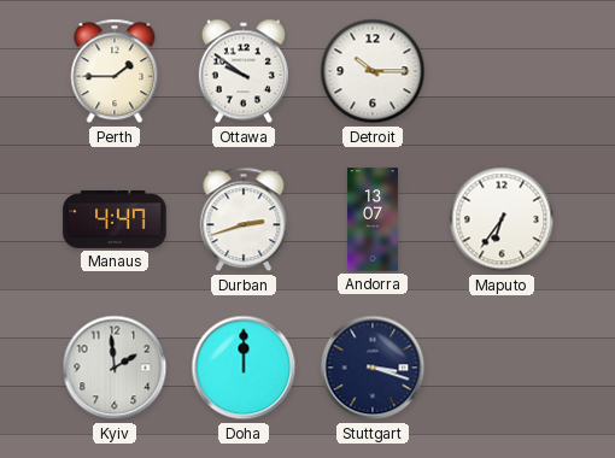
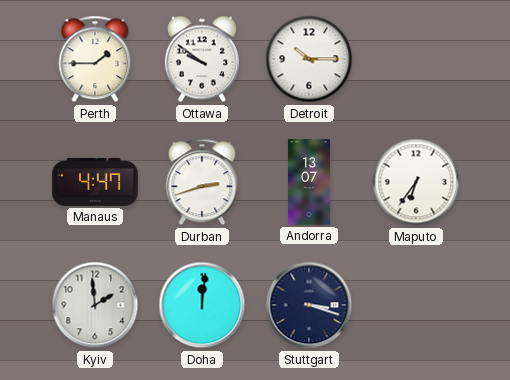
Doha: 12:00 -> 12:01
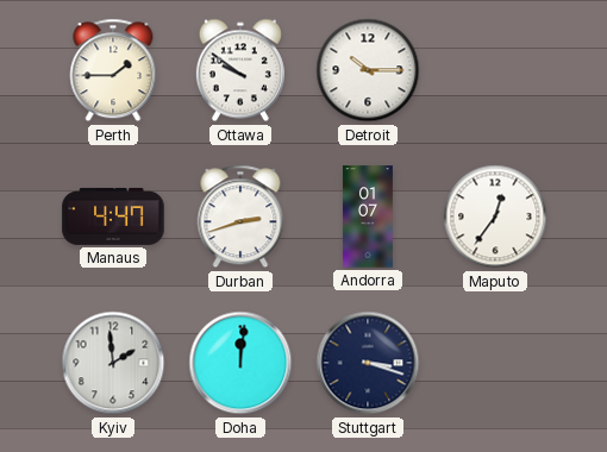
Andorra: 13:07 -> 01:07
Maputo: 6:36 -> 12:36
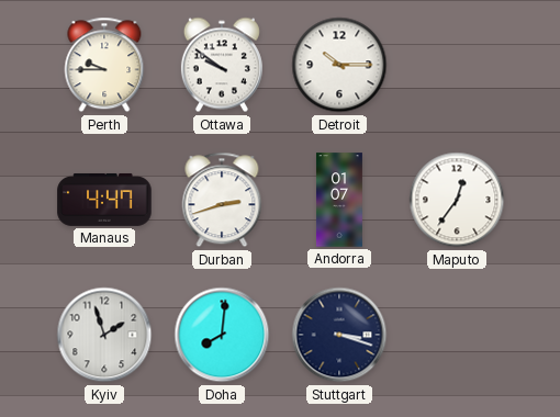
Perth: 1:45 -> 9:45
Kyiv: 1:59 -> 1:57
Doha: 12:01 -> 8:01
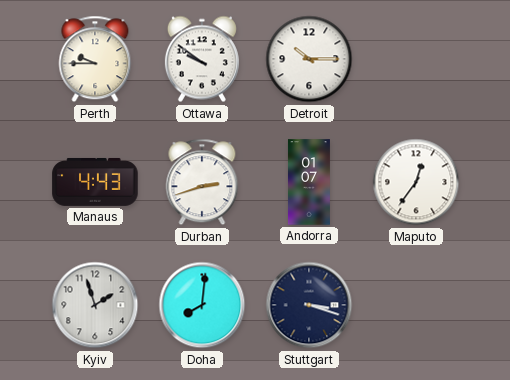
Manaus: 4:47 -> 4:43
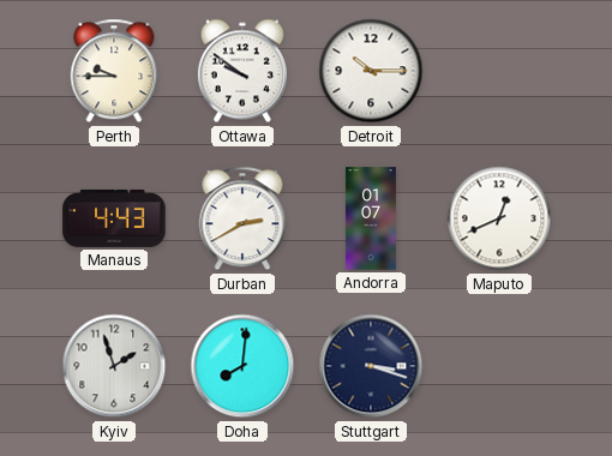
Durban: 2:42 -> 2:40
Maputo: 12:36 -> 12:41
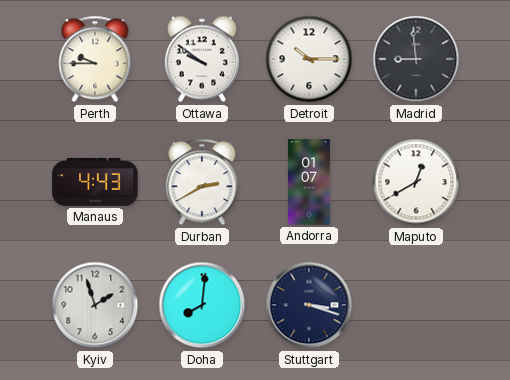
Madrid: none -> 8:59
Maputo: 12:41 -> 12:40
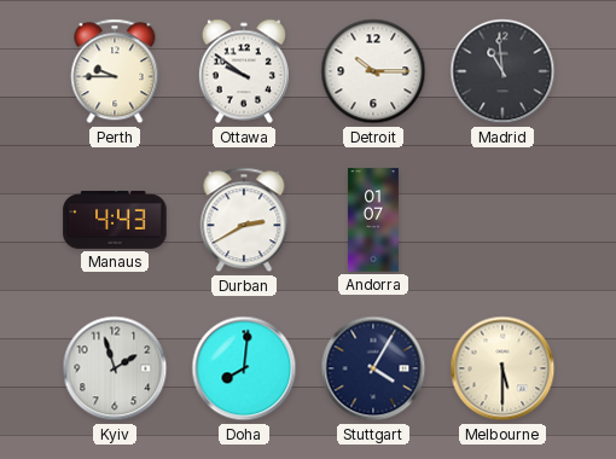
Madrid: 8:59 -> 10:59
Maputo: 12:40 -> none
Stuttgart: 3:18 -> 4:05
Melbourne: none -> 5:30
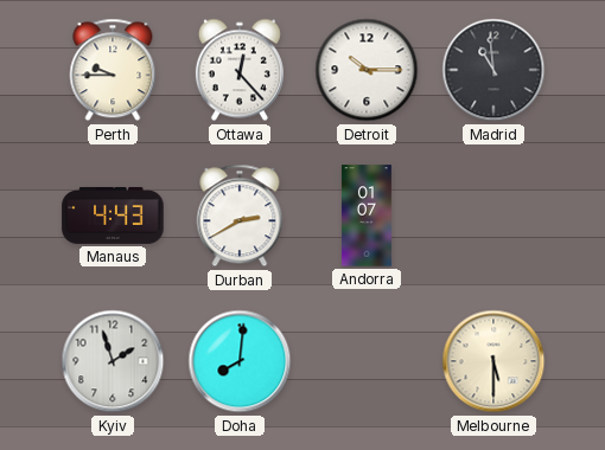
Ottawa: 9:51 -> 12:23
Stuttgart: 4:05 -> none
